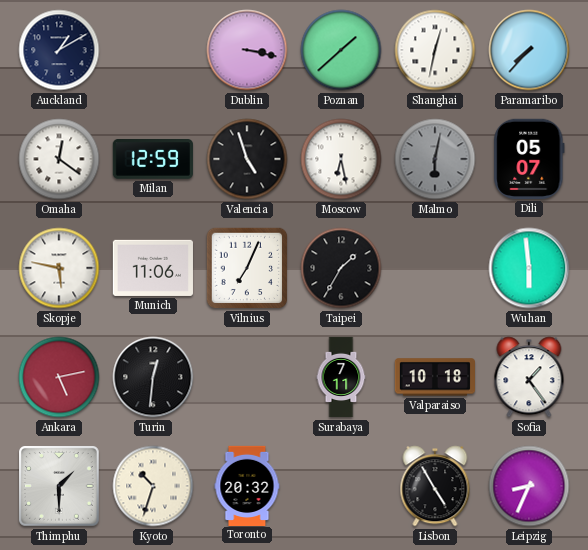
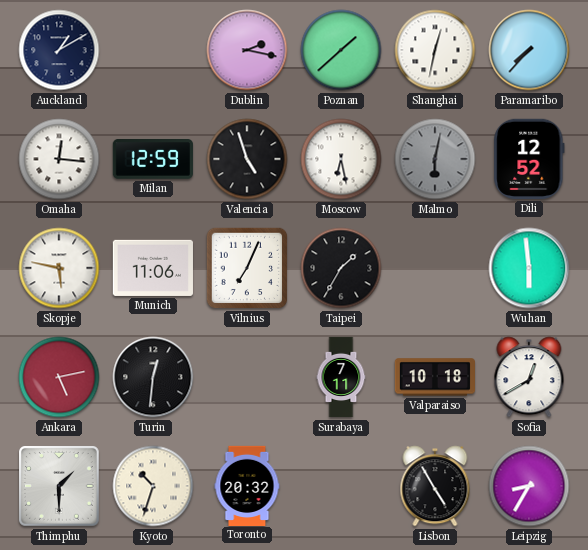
Dublin: 3:17 -> 2:17
Omaha: 12:21 -> 12:16
Dili: 05:07 -> 12:52
Sofia: 1:24 -> 12:40
Leipzig: 8:34 -> 8:35
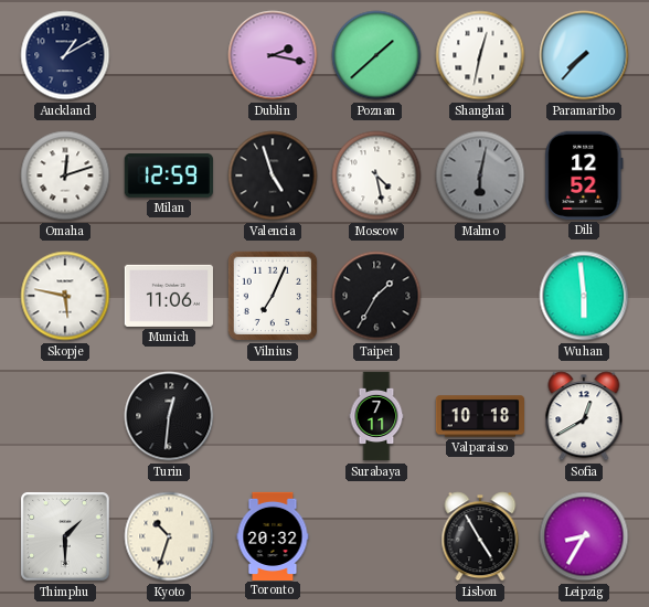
Omaha: 12:16 -> 12:12
Moscow: 6:28 -> 4:28
Ankara: 5:13 -> none
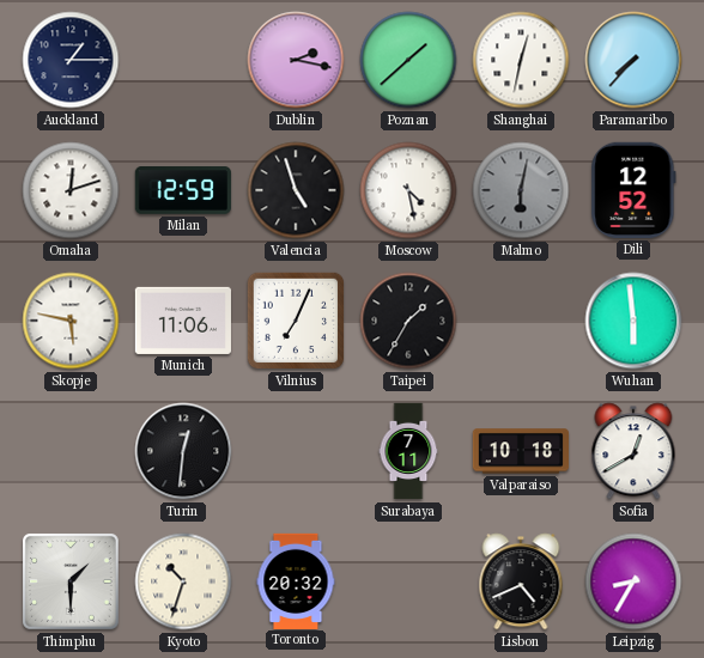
Auckland: 1:10 -> 1:15
Lisbon: 4:55 -> 4:41
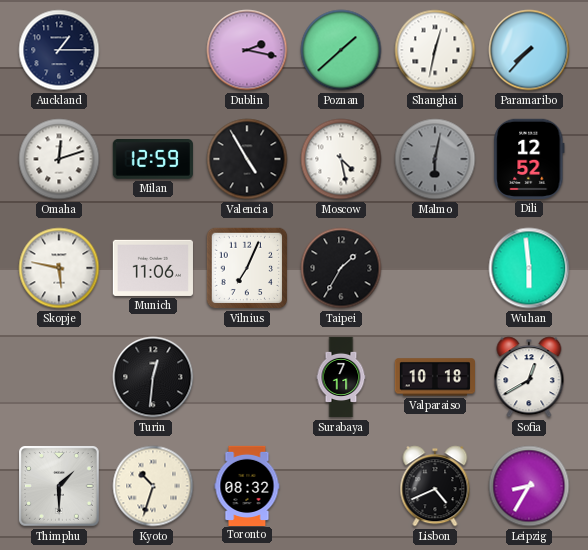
Valencia: 4:57 -> 4:55
Toronto: 20:32 -> 08:32
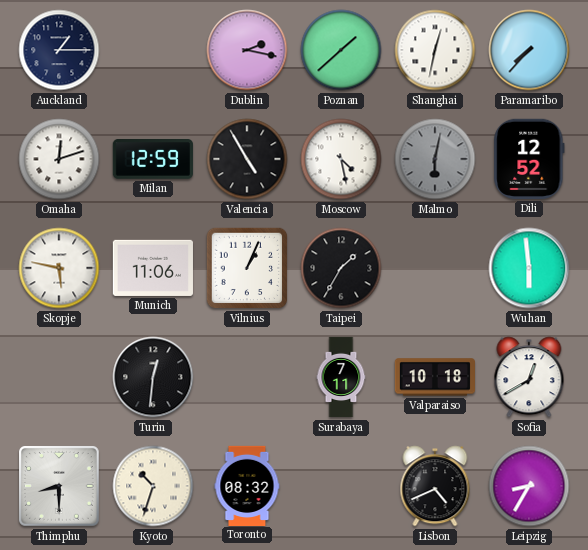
Vilnius: 7:04 -> 1:04
Thimphu: 1:30 -> 8:30
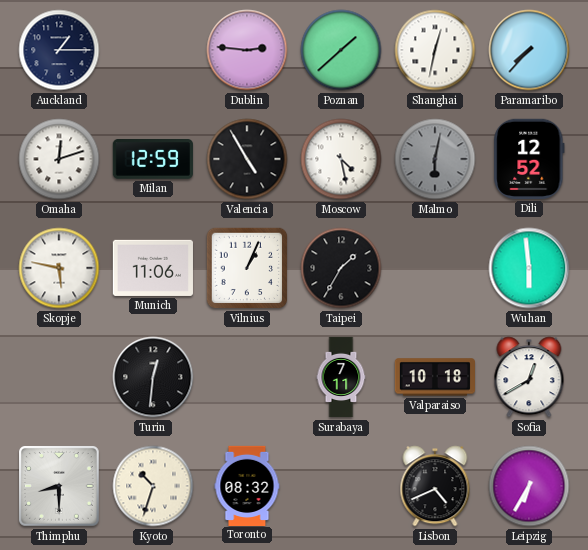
Dublin: 2:17 -> 2:46
Leipzig: 8:35 -> 6:35
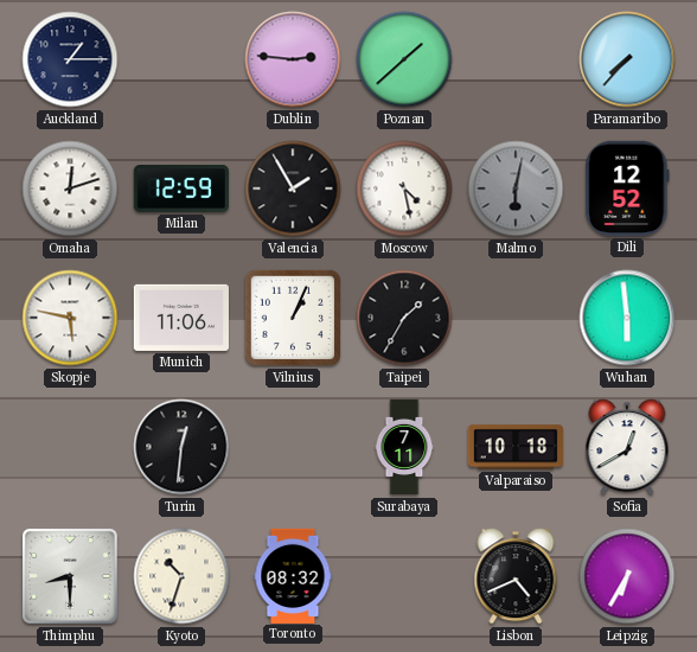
Shanghai: 12:32 -> none
Valencia: 4:55 -> 1:55
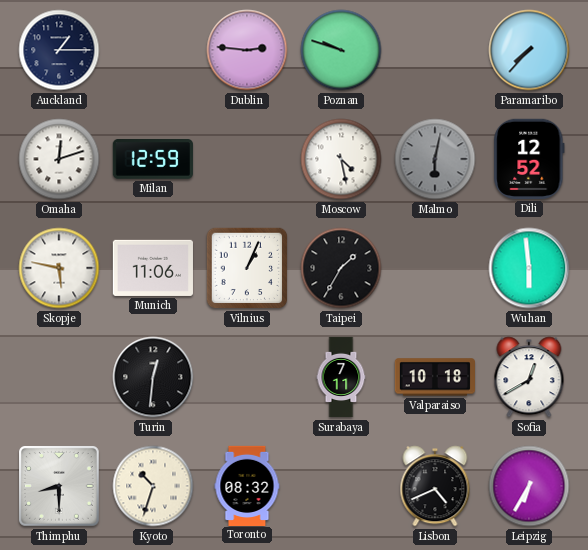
Poznan: 1:38 -> 9:48
Valencia: 1:55 -> none
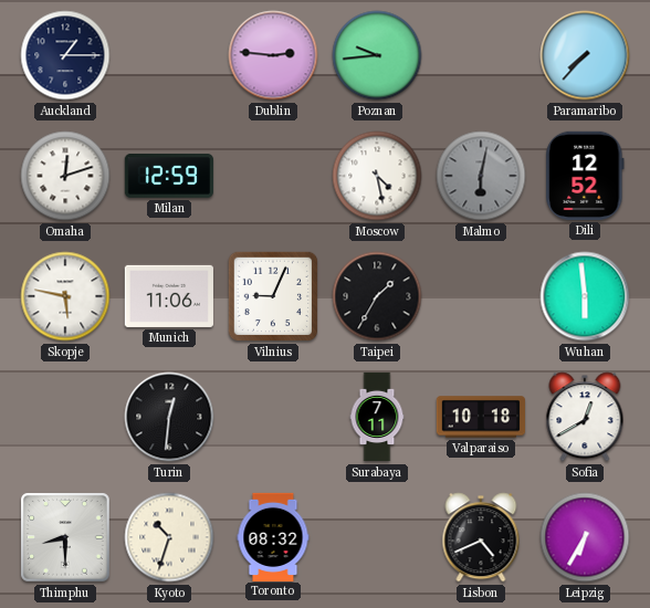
Poznan: 9:48 -> 9:44
Vilnius: 1:04 -> 9:04
